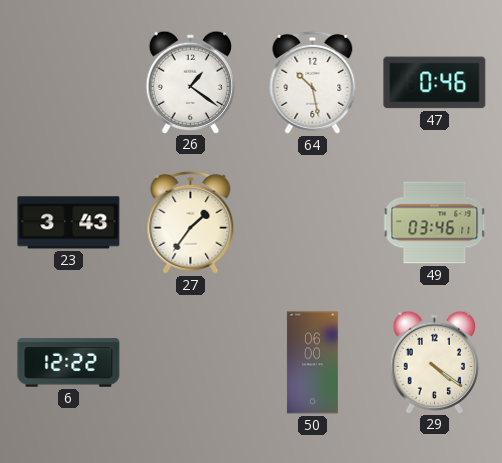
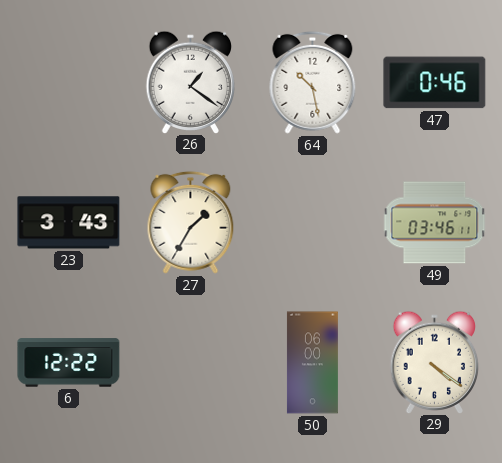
27: 1:36 -> 1:35
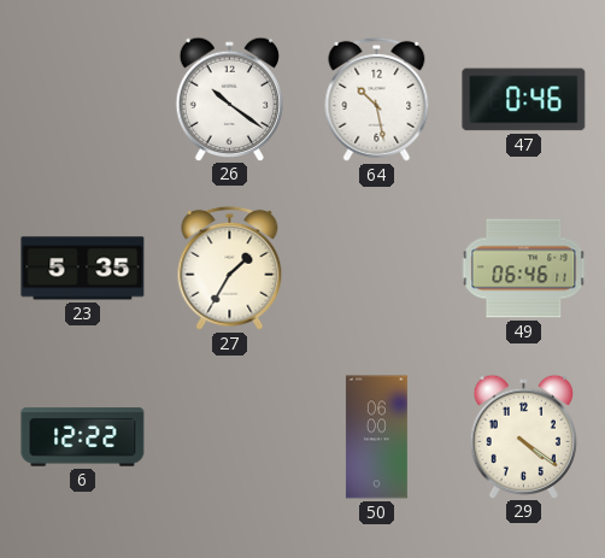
26: 1:21 -> 10:21
23: 3:43 -> 5:35
49: 03:46 -> 06:46
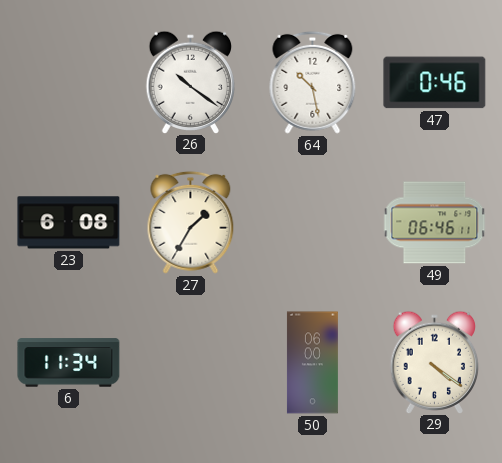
23: 5:35 -> 6:08
6: 12:22 -> 11:34
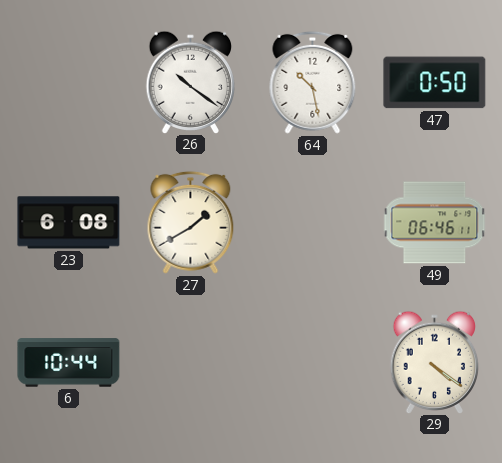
47: 0:46 -> 0:50
27: 1:35 -> 1:40
6: 11:34 -> 10:44
50: 06:00 -> none
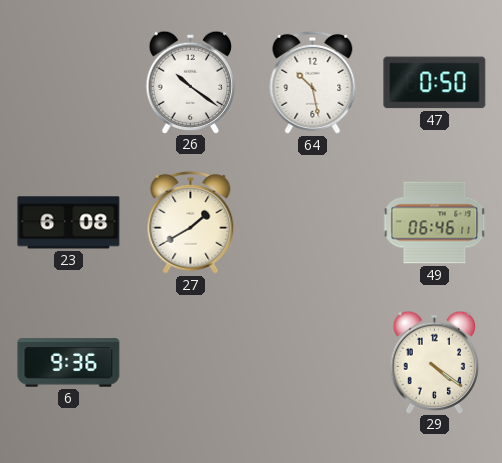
6: 10:44 -> 9:36
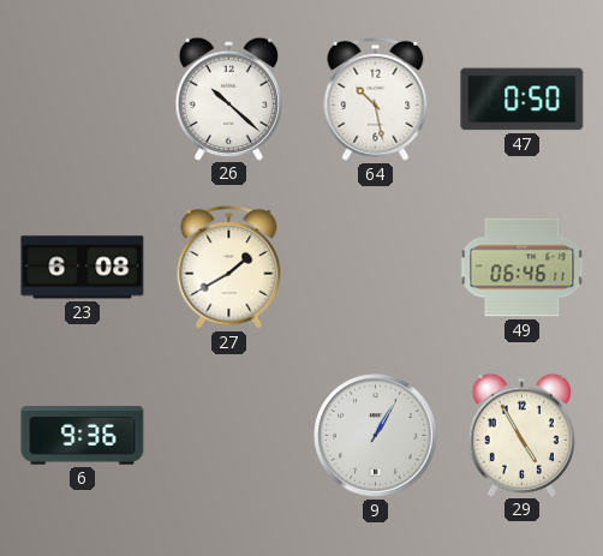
26: 10:21 -> 10:22
9: none -> 1:05
29: 4:21 -> 4:55
